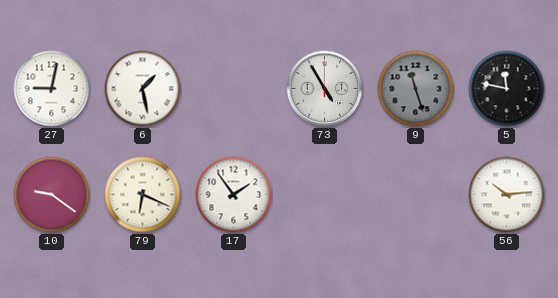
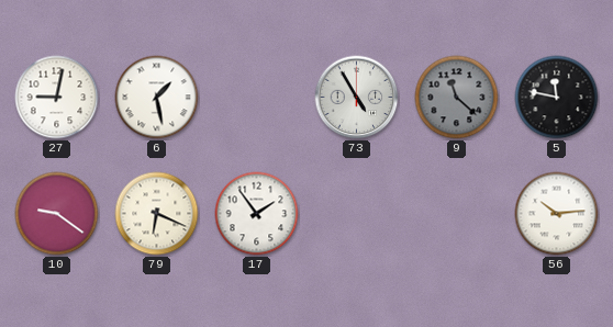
9: 11:27 -> 11:22
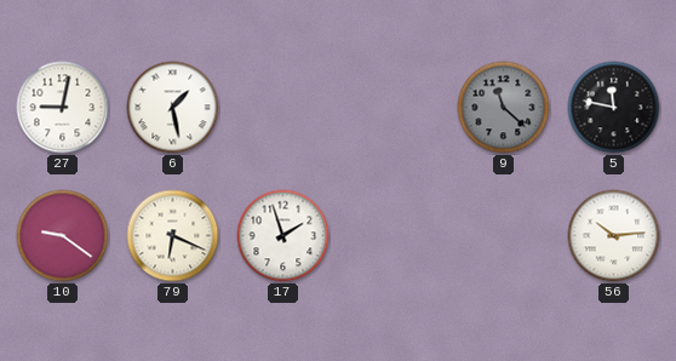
73: 4:55 -> none
17: 1:54 -> 1:57
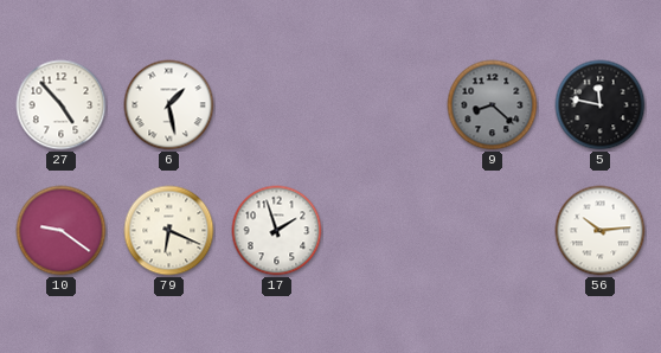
27: 9:02 -> 4:53
9: 11:22 -> 8:22
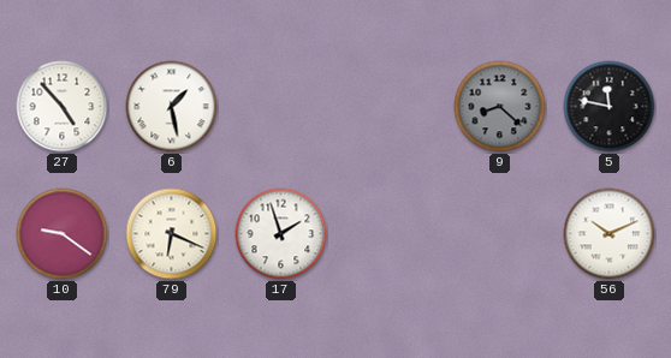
56: 10:14 -> 10:11
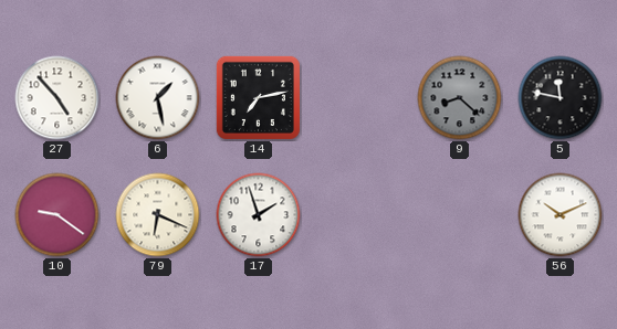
14: none -> 7:13
